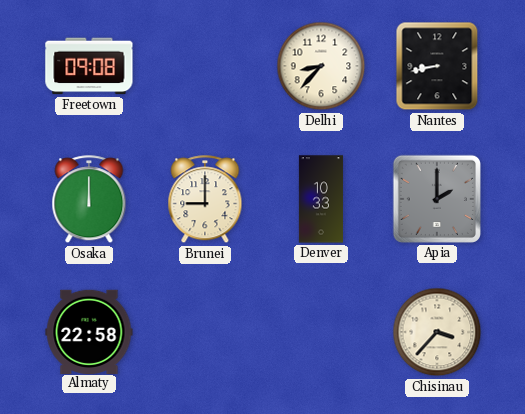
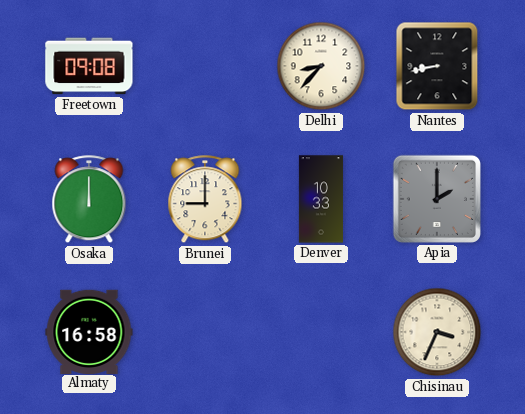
Almaty: 22:58 -> 16:58
Chisinau: 3:37 -> 3:34
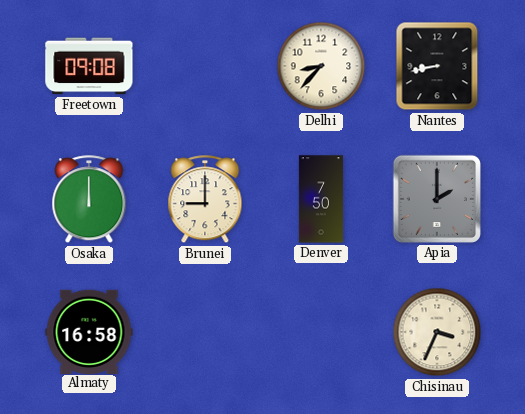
Denver: 10:33 -> 7:50
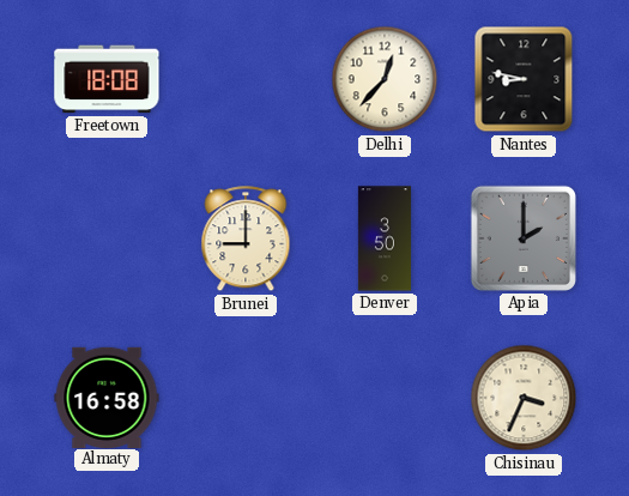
Freetown: 09:08 -> 18:08
Delhi: 8:37 -> 12:37
Nantes: 8:43 -> 8:47
Osaka: 12:00 -> none
Denver: 7:50 -> 3:50
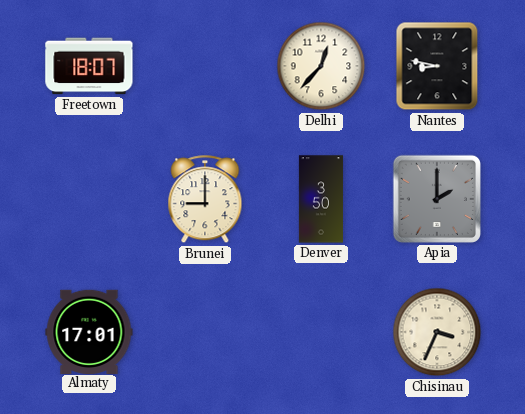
Freetown: 18:08 -> 18:07
Almaty: 16:58 -> 17:01
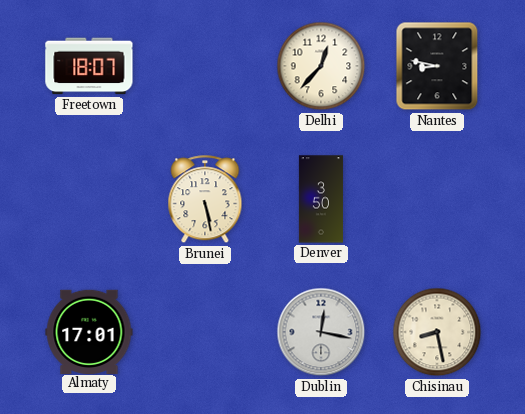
Brunei: 9:00 -> 5:28
Apia: 2:00 -> none
Dublin: none -> 12:17
Chisinau: 3:34 -> 8:28
